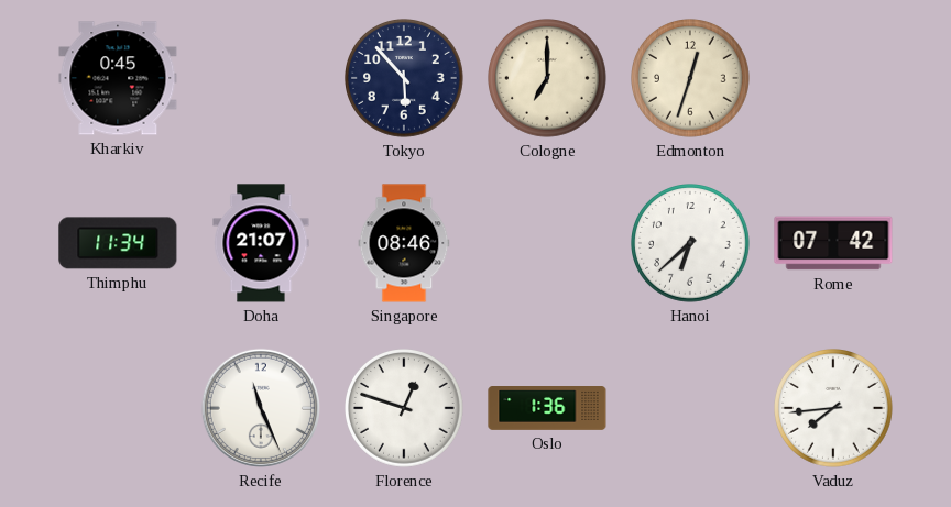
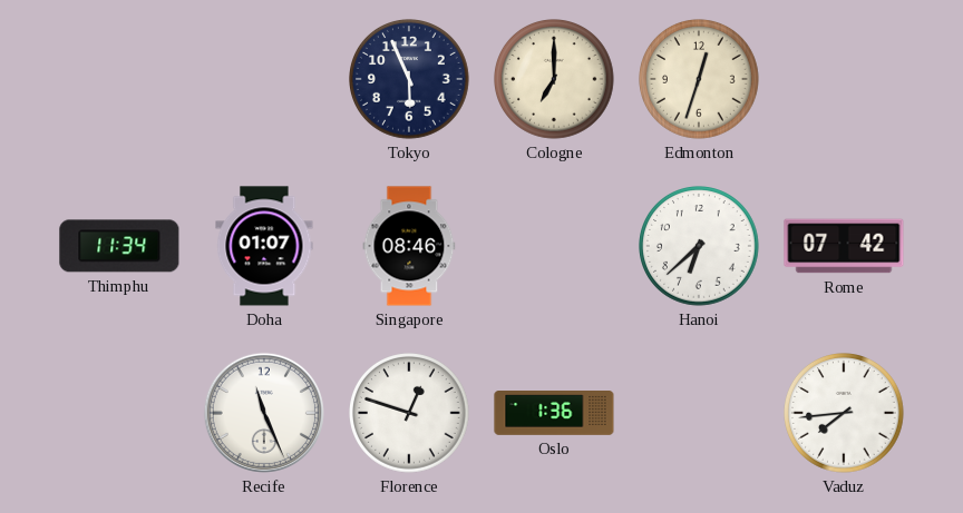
Kharkiv: 0:45 -> none
Tokyo: 5:53 -> 5:56
Doha: 21:07 -> 01:07
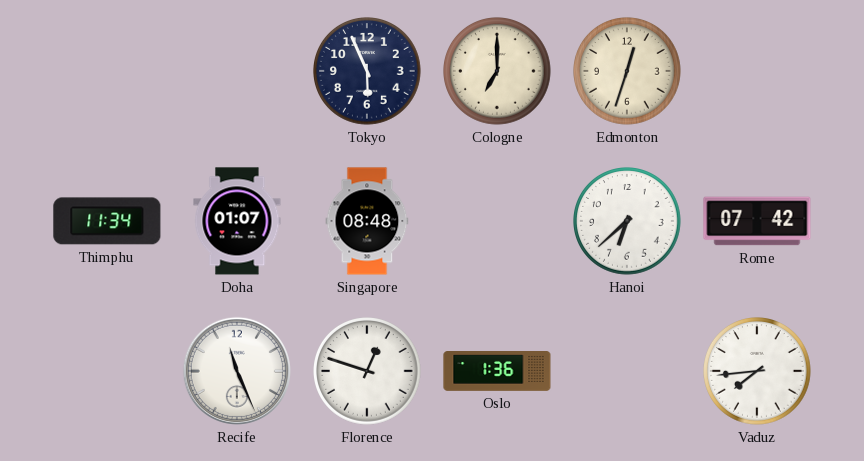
Singapore: 08:46 -> 08:48
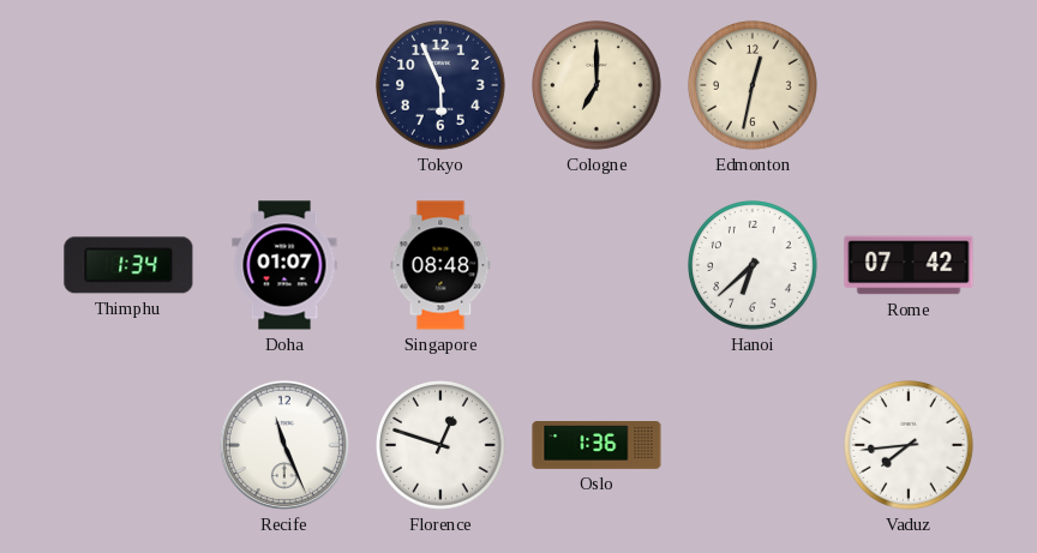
Edmonton: 12:33 -> 12:32
Thimphu: 11:34 -> 1:34
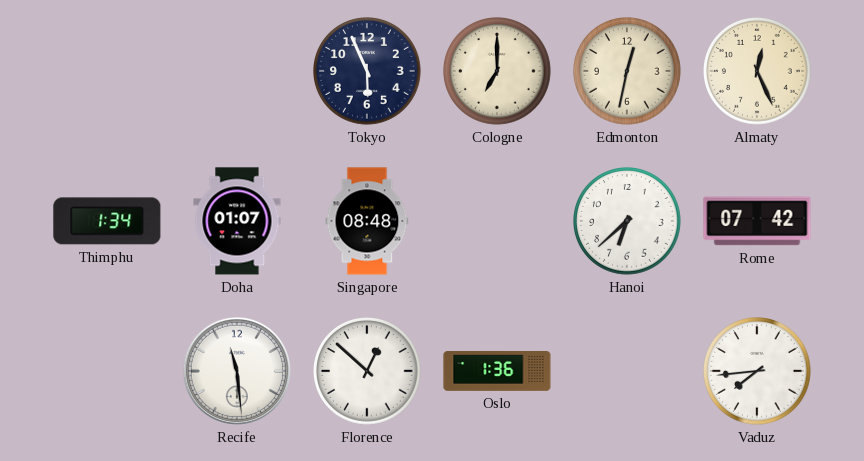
Almaty: none -> 12:26
Recife: 11:26 -> 11:29
Florence: 12:48 -> 12:52
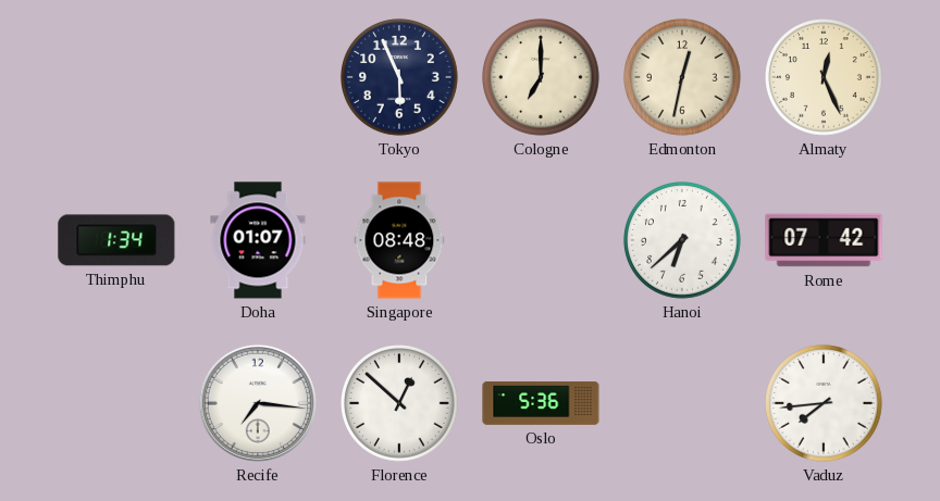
Recife: 11:29 -> 7:16
Oslo: 1:36 -> 5:36
